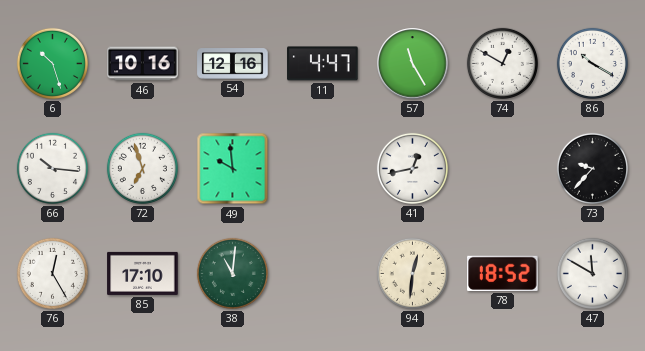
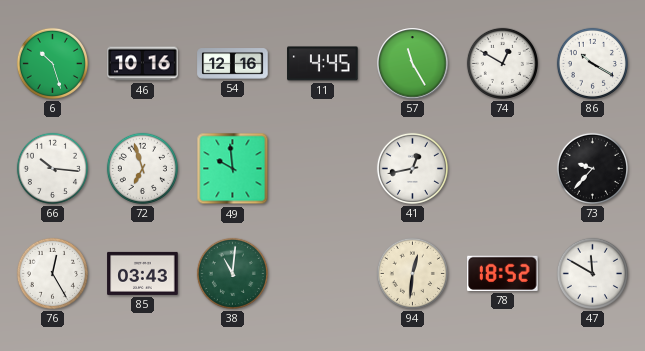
11: 4:47 -> 4:45
85: 17:10 -> 03:43
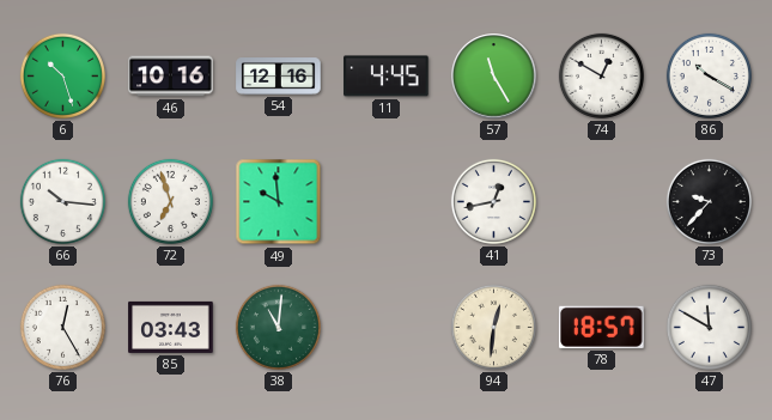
78: 18:52 -> 18:57
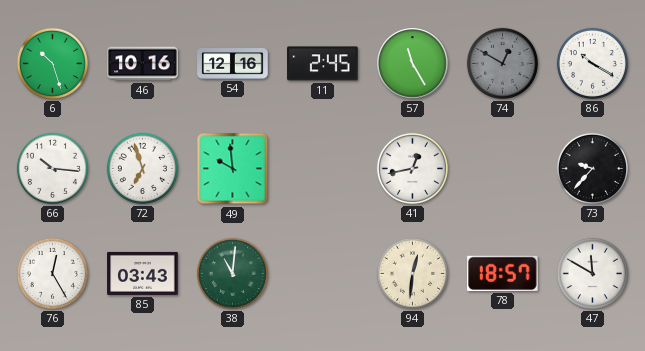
11: 4:45 -> 2:45
74 dial: white -> grey
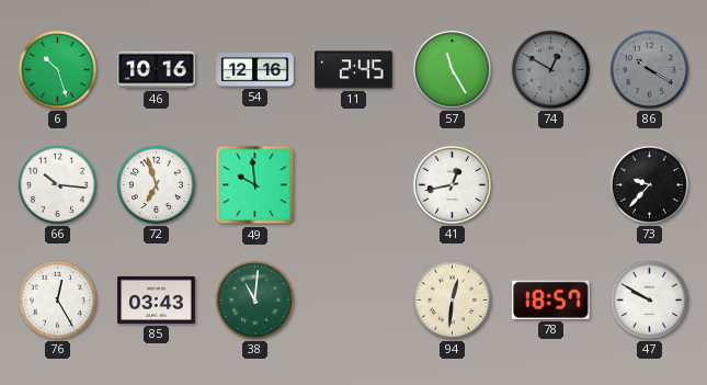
86 dial: white -> grey
47: 11:50 -> 9:50
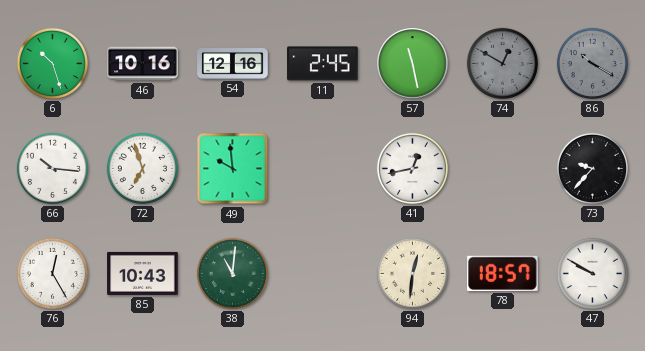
57: 11:25 -> 11:28
85: 03:43 -> 10:43
